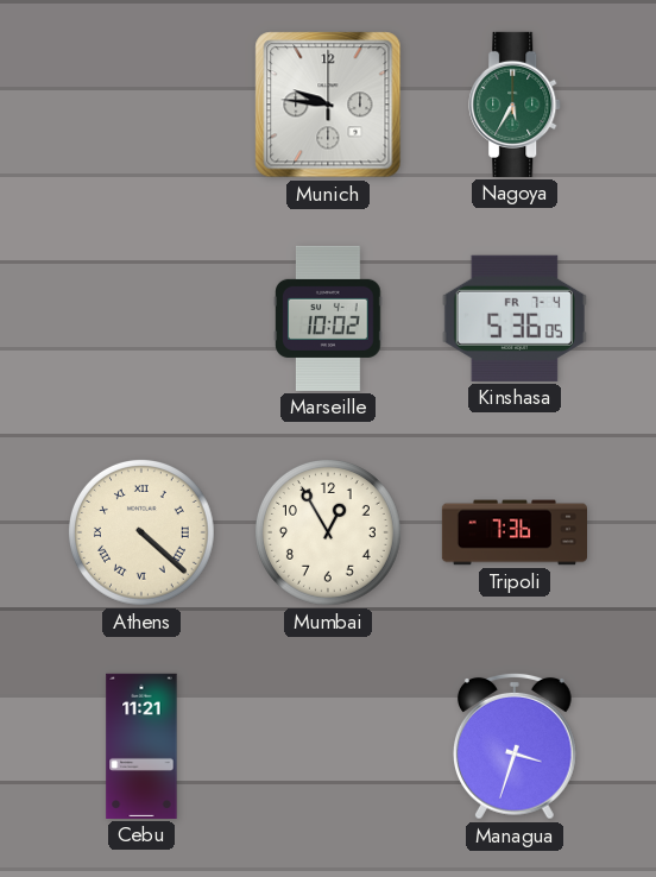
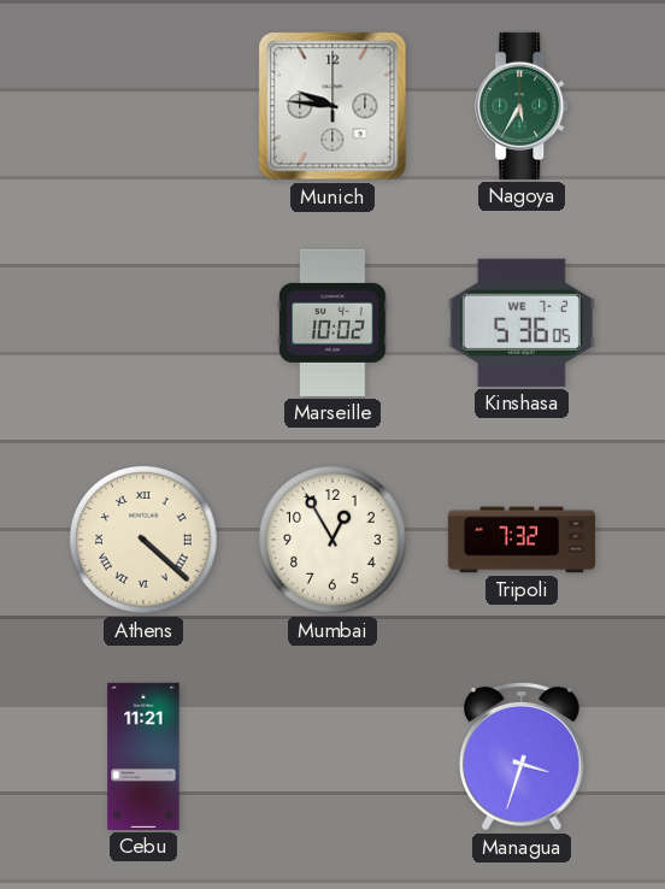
Kinshasa date: FR 7-4 -> WE 7-2
Tripoli: 7:36 -> 7:32
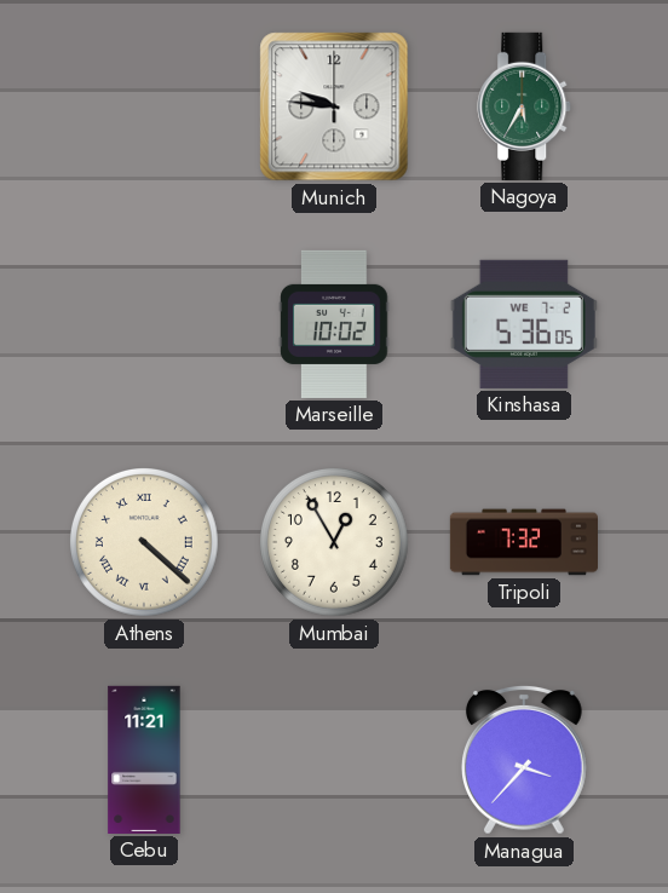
Managua: 3:33 -> 3:37
